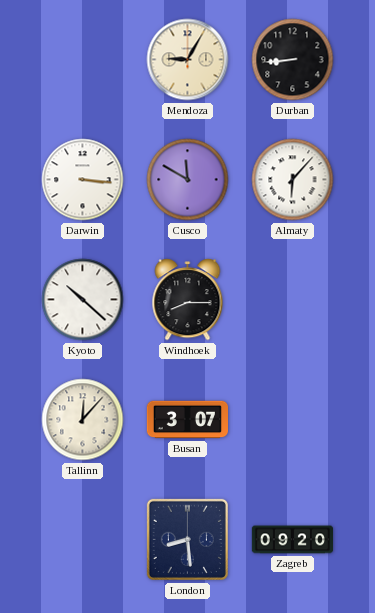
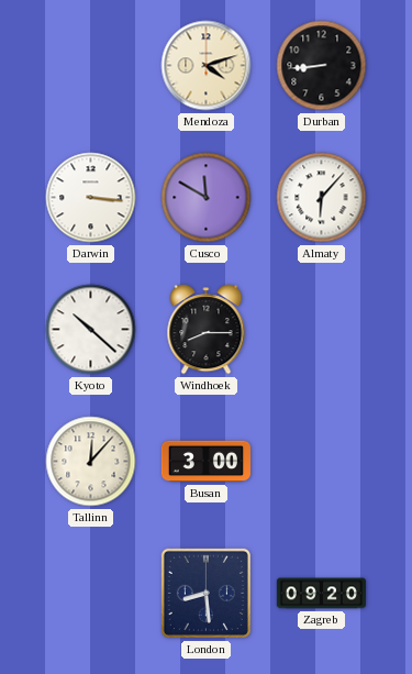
Mendoza: 9:05 -> 4:12
Busan: 3:07 -> 3:00
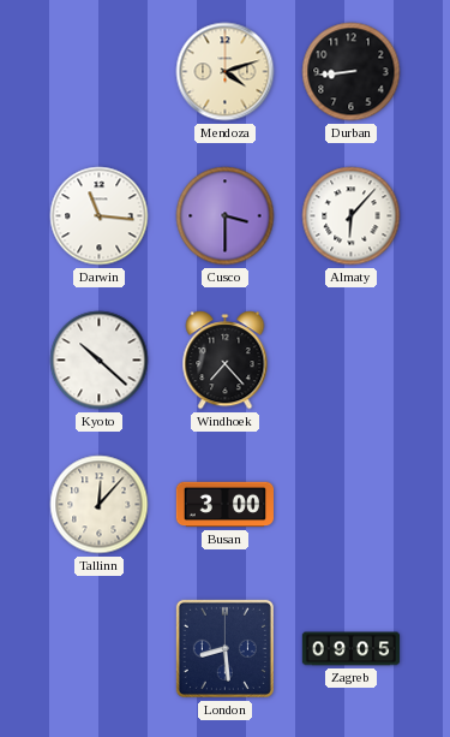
Darwin: 3:16 -> 11:16
Cusco: 11:50 -> 3:30
Windhoek: 8:15 -> 7:23
Zagreb: 09:20 -> 09:05
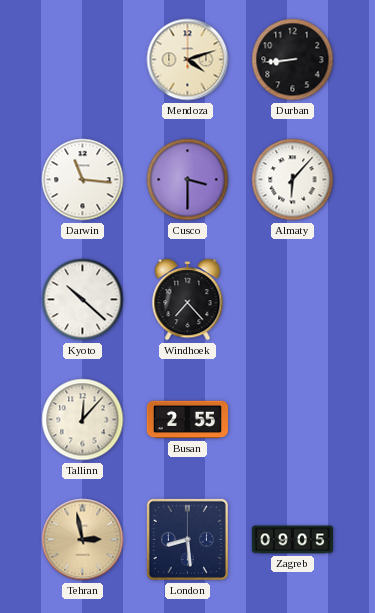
Busan: 3:00 -> 2:55
Tehran: none -> 2:58
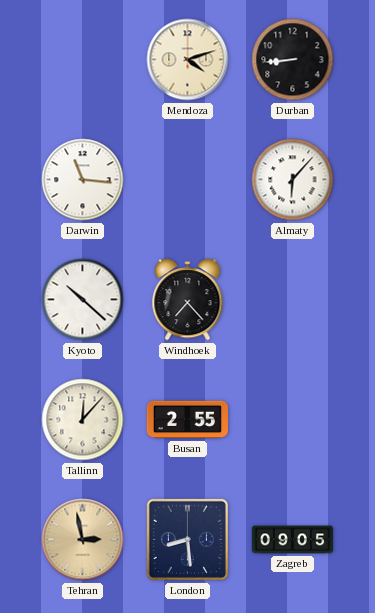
Cusco: 3:30 -> none
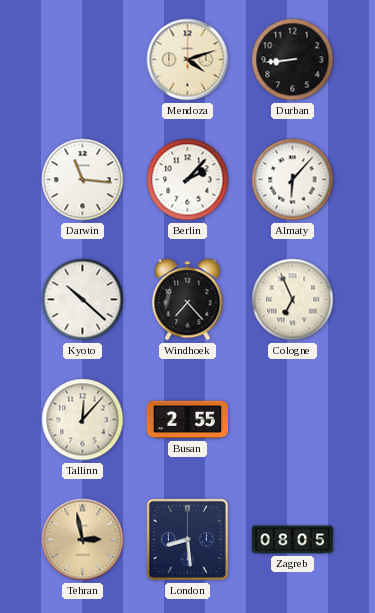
Berlin: none -> 2:07
Cologne: none -> 6:56
Zagreb: 09:05 -> 08:05
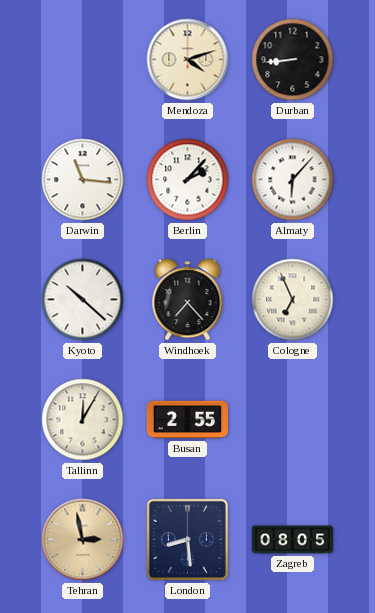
Tallinn: 12:07 -> 12:05
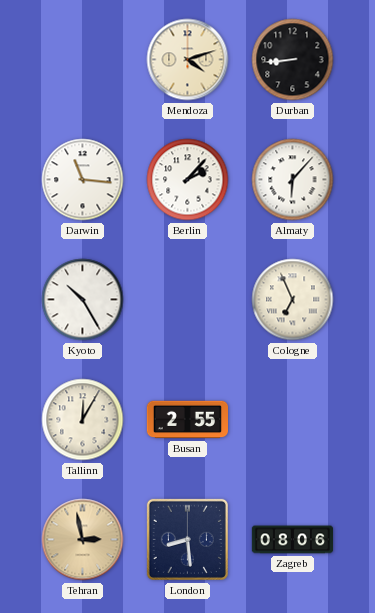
Kyoto: 10:22 -> 10:25
Windhoek: 7:23 -> none
Zagreb: 08:05 -> 08:06
